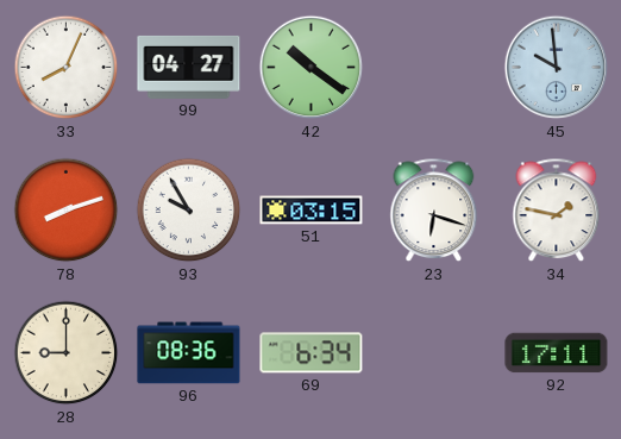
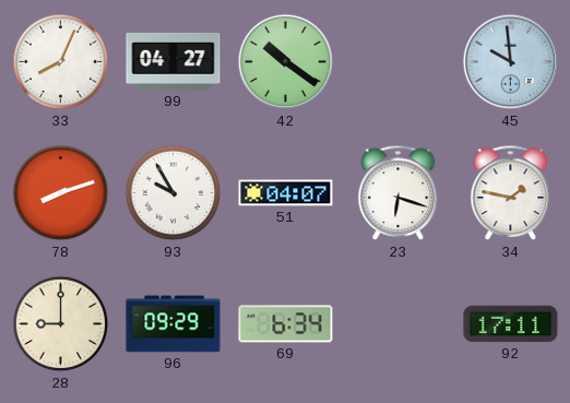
51: 03:15 -> 04:07
96: 08:36 -> 09:29
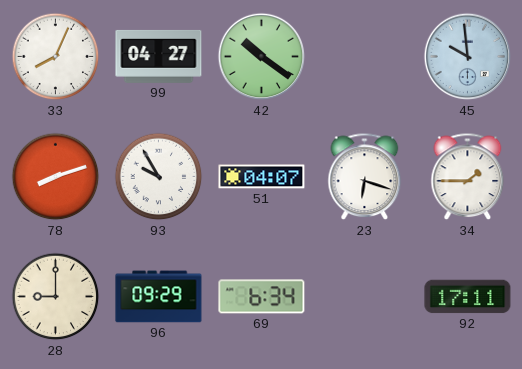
34: 1:47 -> 1:45
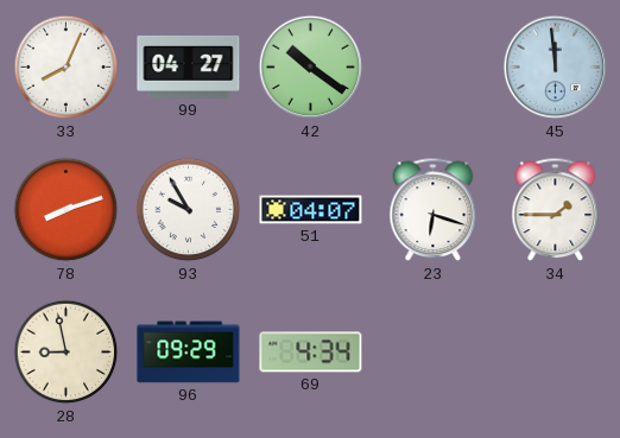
45: 9:59 -> 11:59
28: 9:00 -> 8:58
69: 6:34 -> 4:34
92: 17:11 -> none
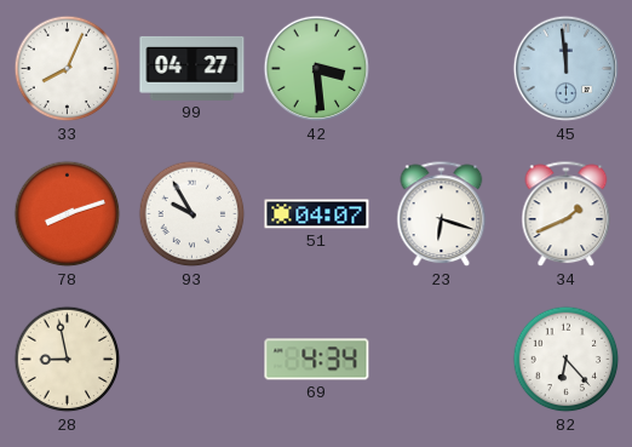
42: 10:21 -> 3:29
34: 1:45 -> 1:41
96: 09:29 -> none
82: none -> 6:23
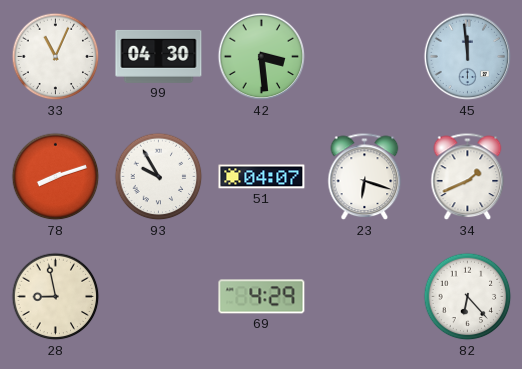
33: 8:04 -> 11:04
99: 04:27 -> 04:30
69: 4:34 -> 4:29
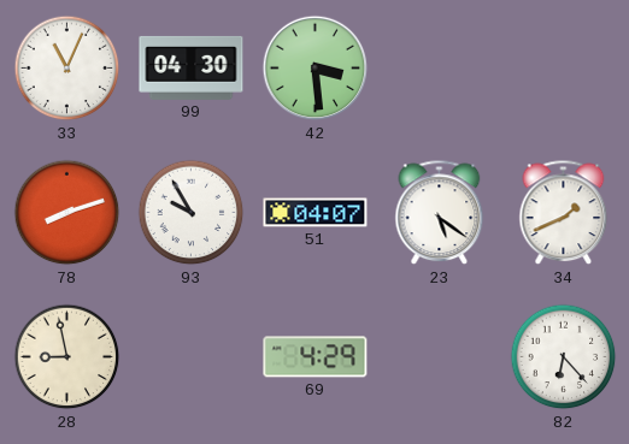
45: 11:59 -> none
23: 6:18 -> 5:21
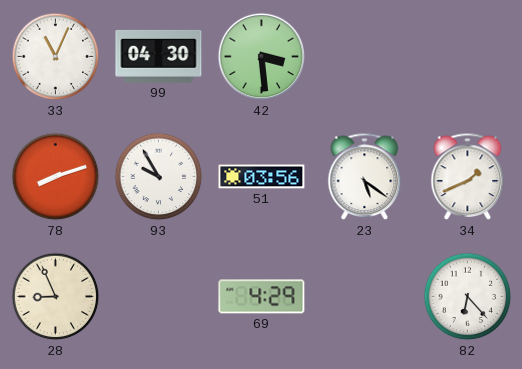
51: 04:07 -> 03:56
28: 8:58 -> 8:56
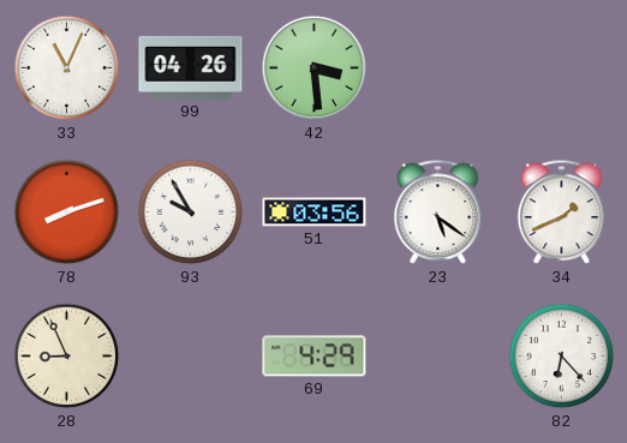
99: 04:30 -> 04:26
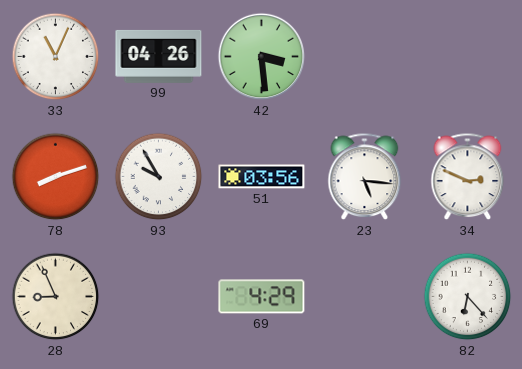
23: 5:21 -> 5:16
34: 1:41 -> 2:49
